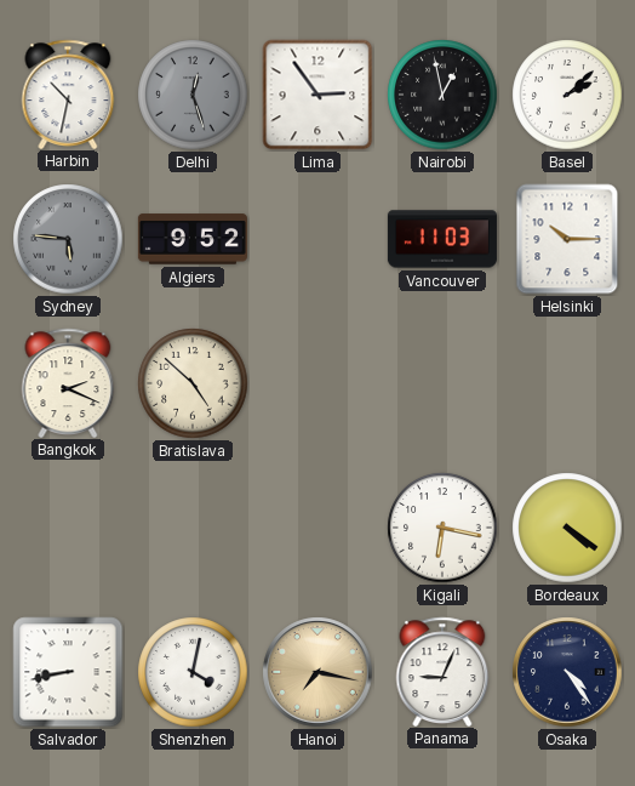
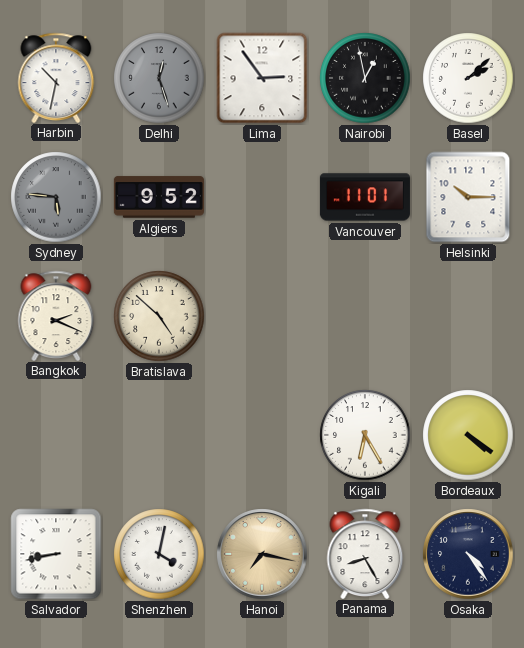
Vancouver: 11:03 -> 11:01
Kigali: 6:17 -> 6:25
Panama: 9:04 -> 8:25
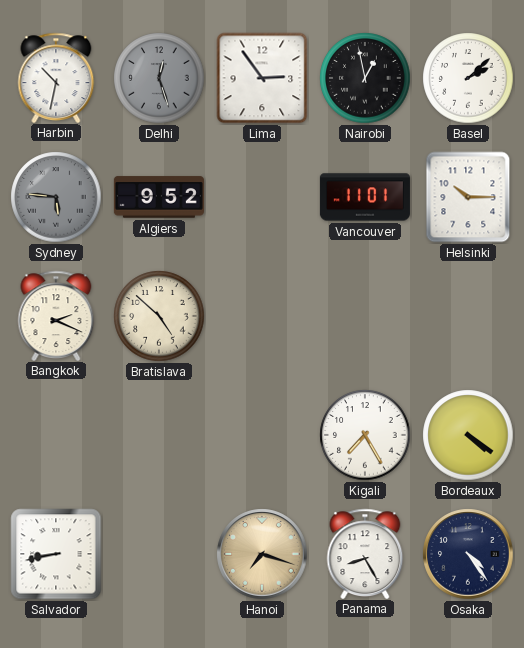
Kigali: 6:25 -> 7:25
Shenzhen: 4:02 -> none
Hanoi: 7:17 -> 7:18
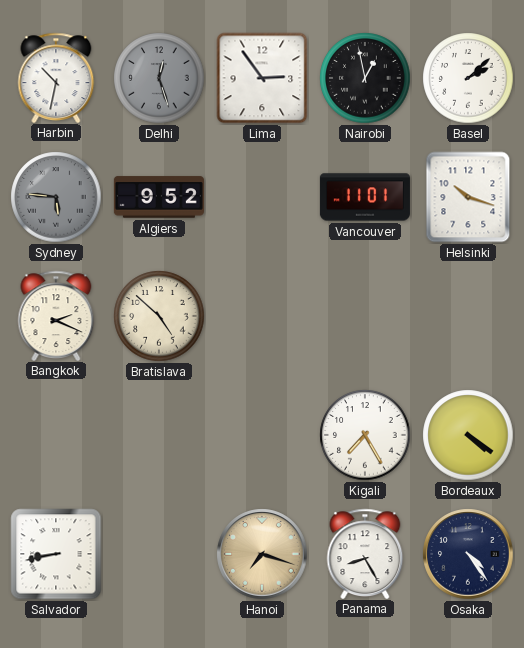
Helsinki: 10:15 -> 10:18
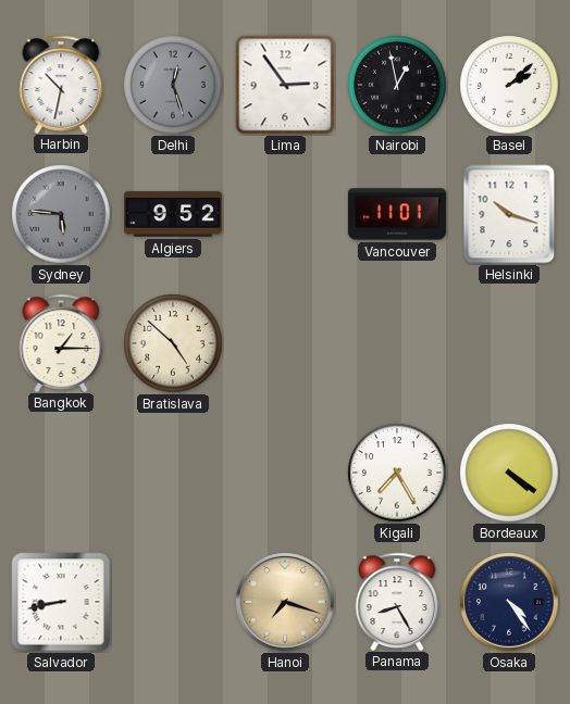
Bangkok: 2:19 -> 1:15
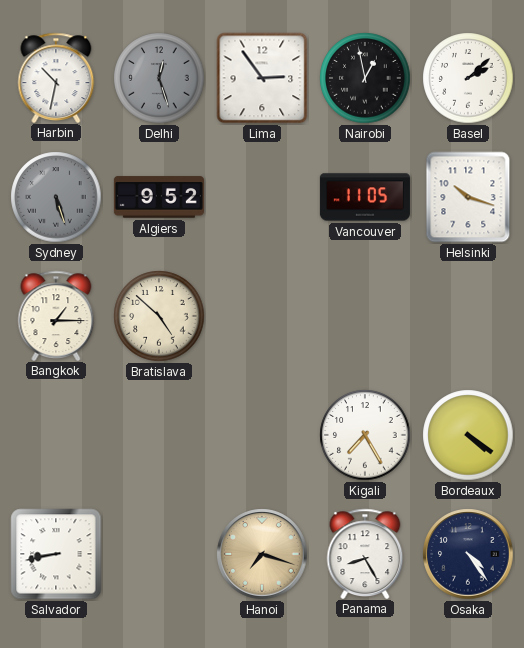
Sydney: 5:46 -> 5:27
Vancouver: 11:01 -> 11:05
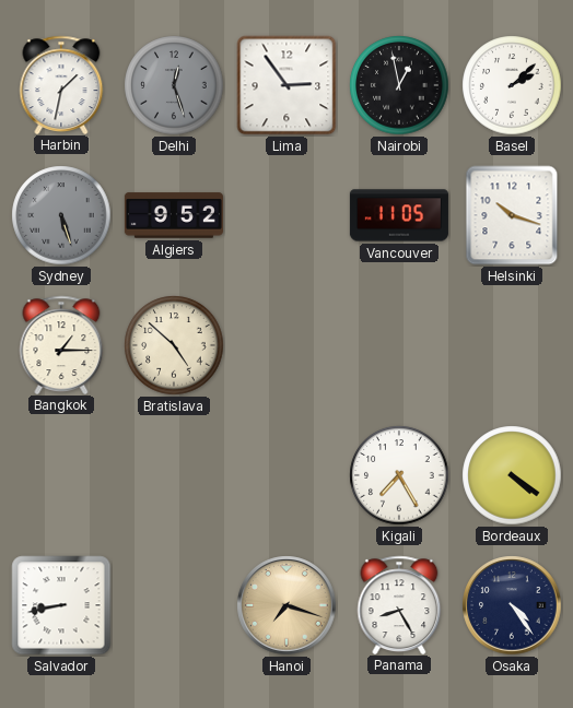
Harbin: 10:32 -> 1:32
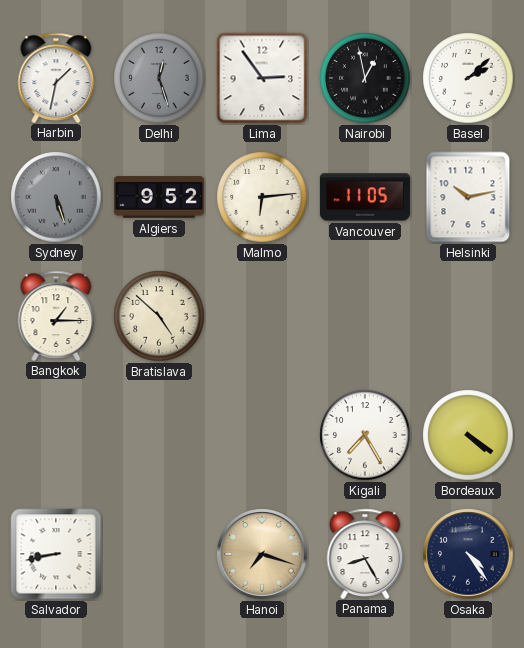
Malmo: none -> 6:14
Helsinki: 10:18 -> 10:13
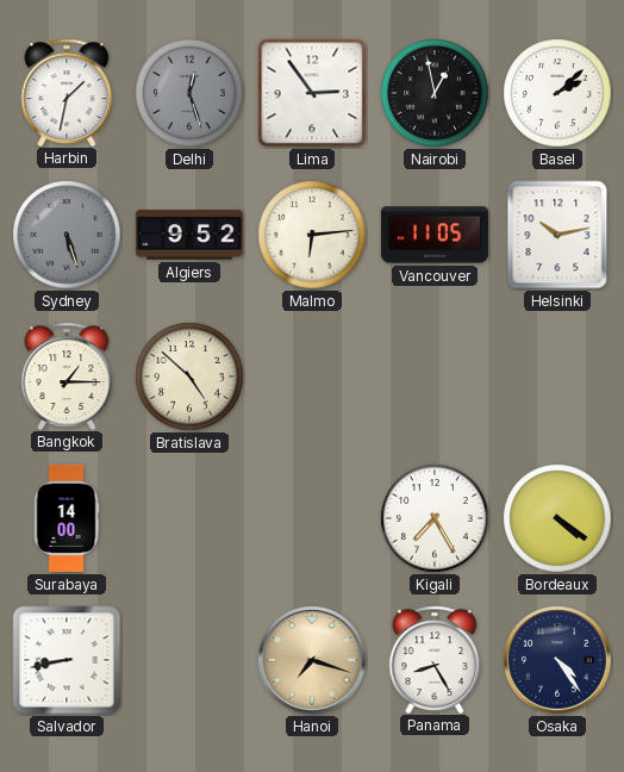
Surabaya: none -> 14:00
